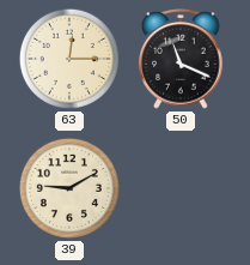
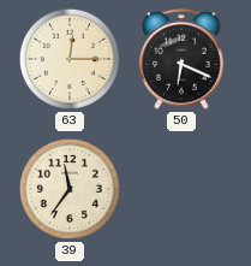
50: 11:19 -> 6:19
39: 9:10 -> 11:36
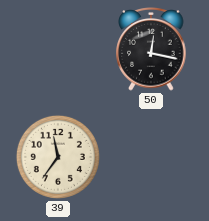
63: 12:15 -> none
50: 6:19 -> 12:17
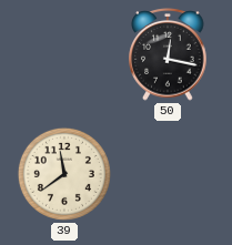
39: 11:36 -> 11:39
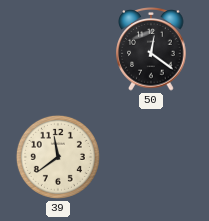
50: 12:17 -> 12:21
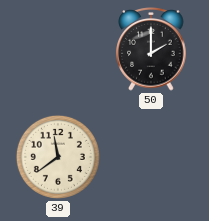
50: 12:21 -> 2:00
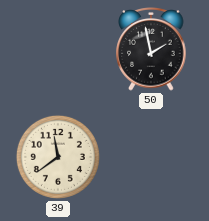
50: 2:00 -> 1:58
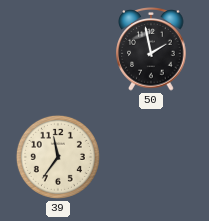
39: 11:39 -> 11:36
